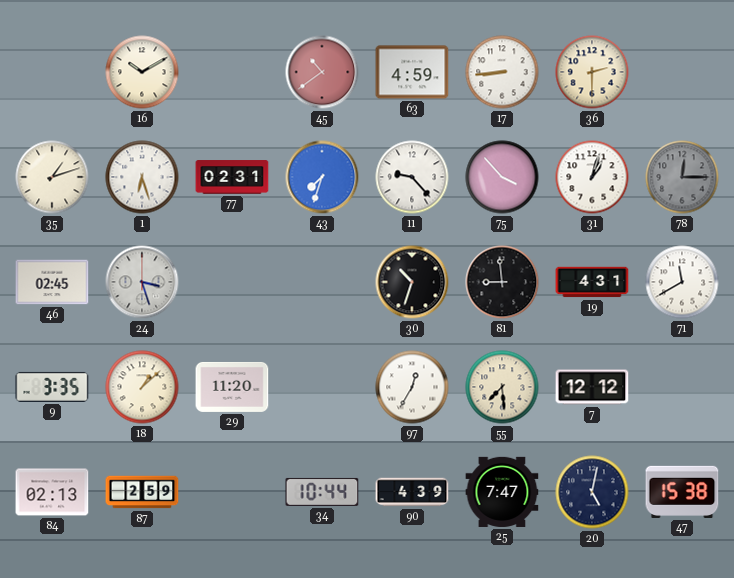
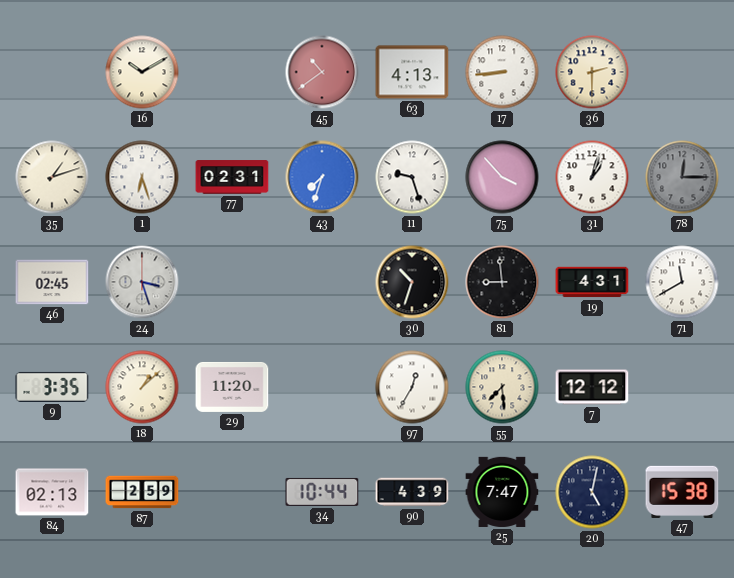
63: 4:59 -> 4:13
11: 9:23 -> 9:27
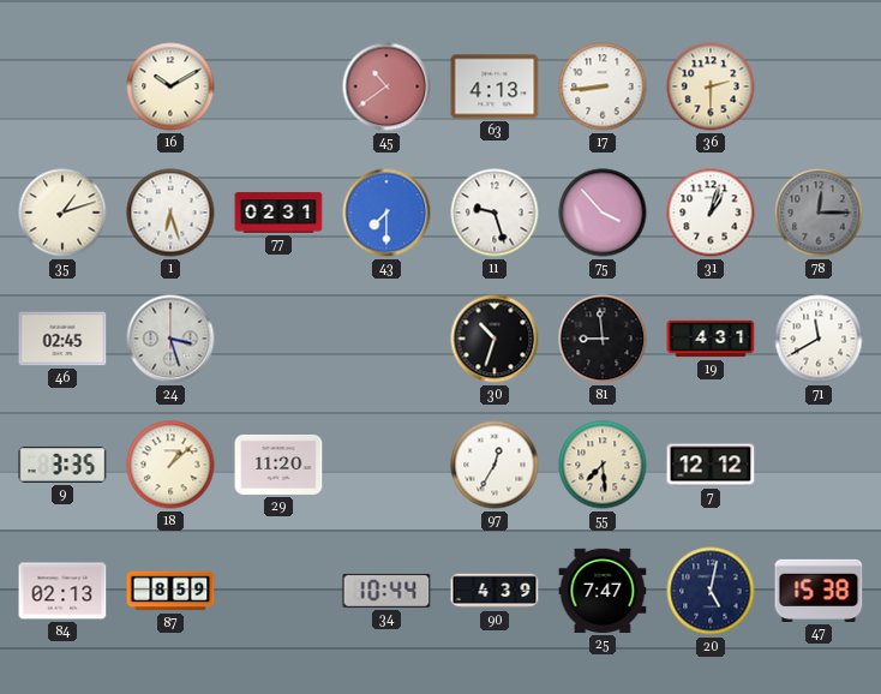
43: 7:33 -> 7:30
87: 2:59 -> 8:59
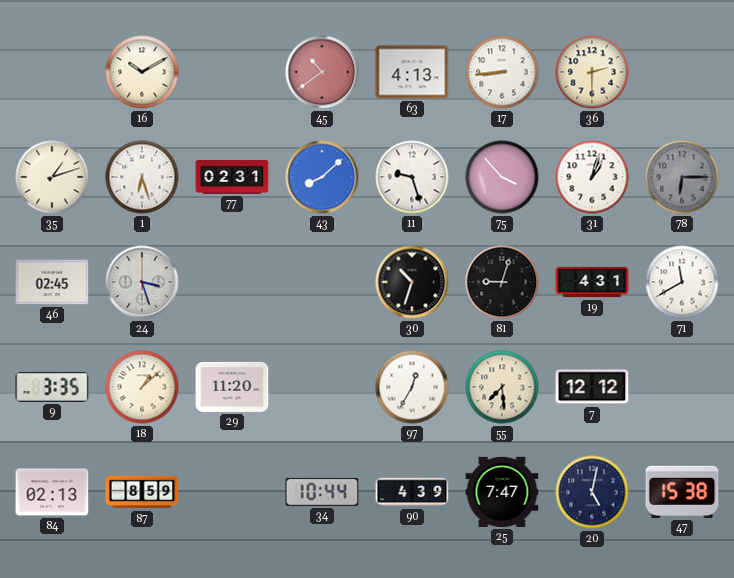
43: 7:30 -> 8:08
78: 12:15 -> 6:15
81: 8:59 -> 9:03
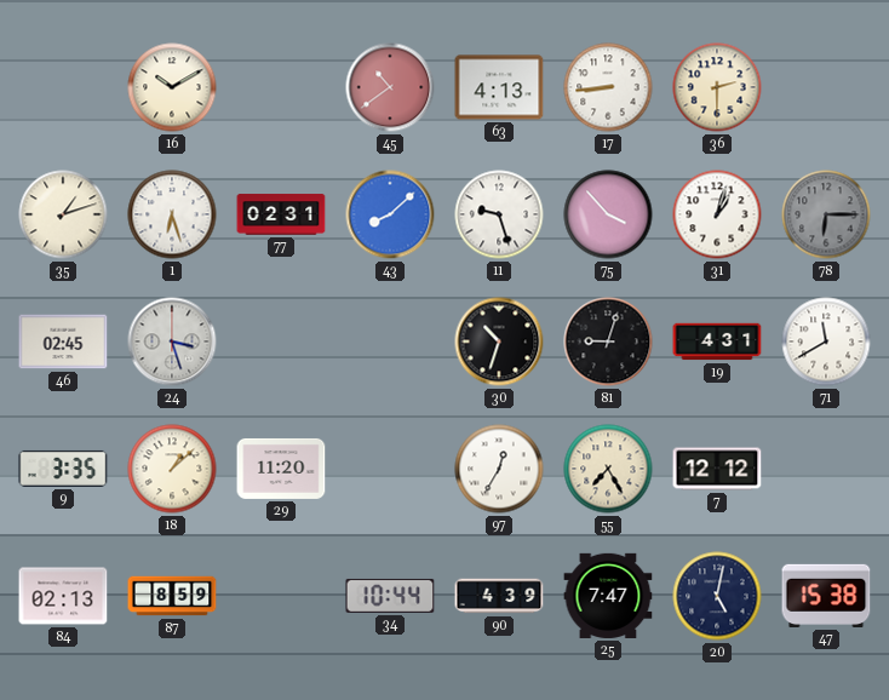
55: 7:29 -> 7:25
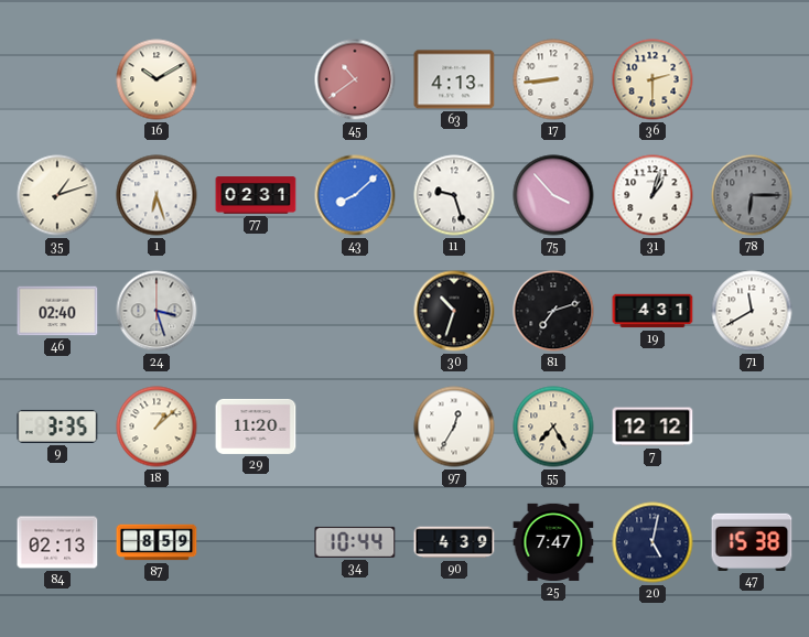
46: 02:45 -> 02:40
81: 9:03 -> 7:12
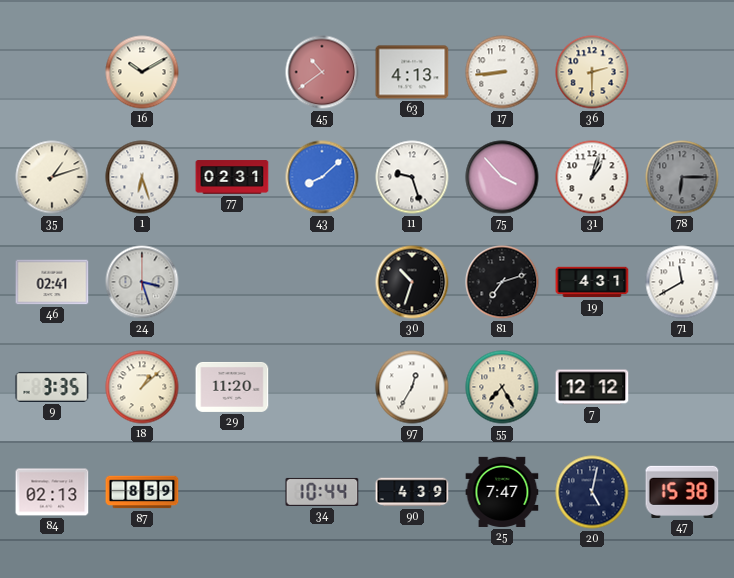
46: 02:40 -> 02:41
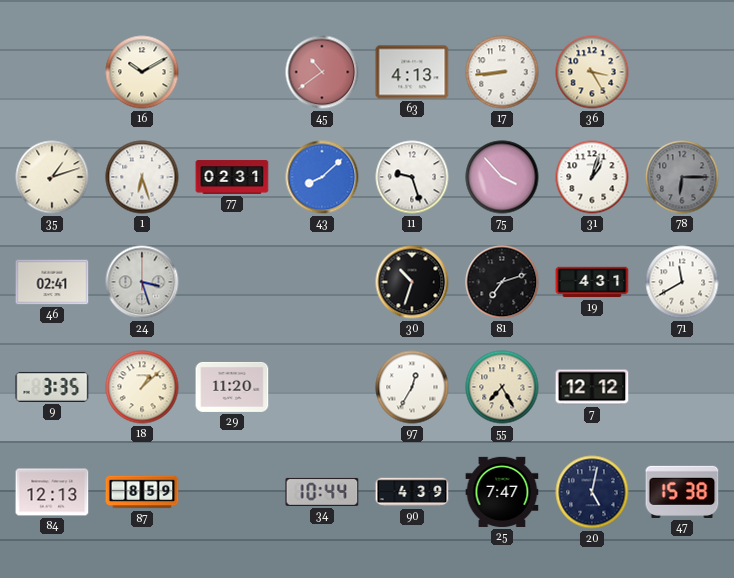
36: 2:30 -> 3:25
84: 02:13 -> 12:13
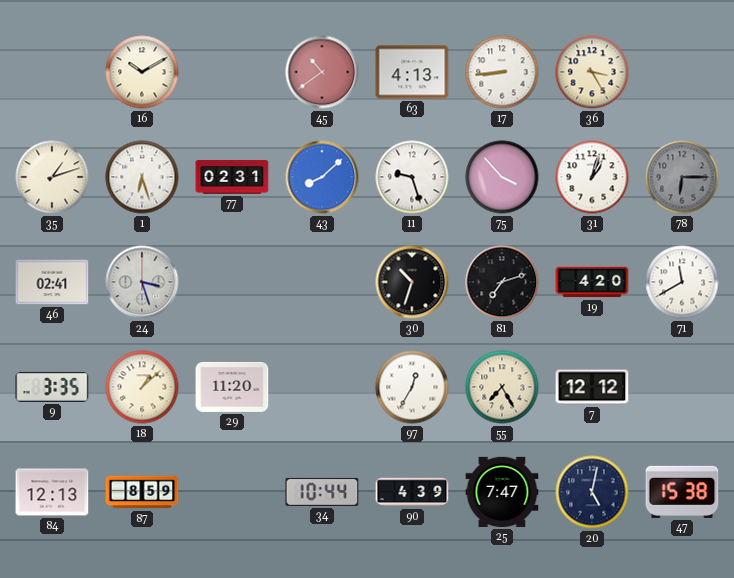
19: 4:31 -> 4:20
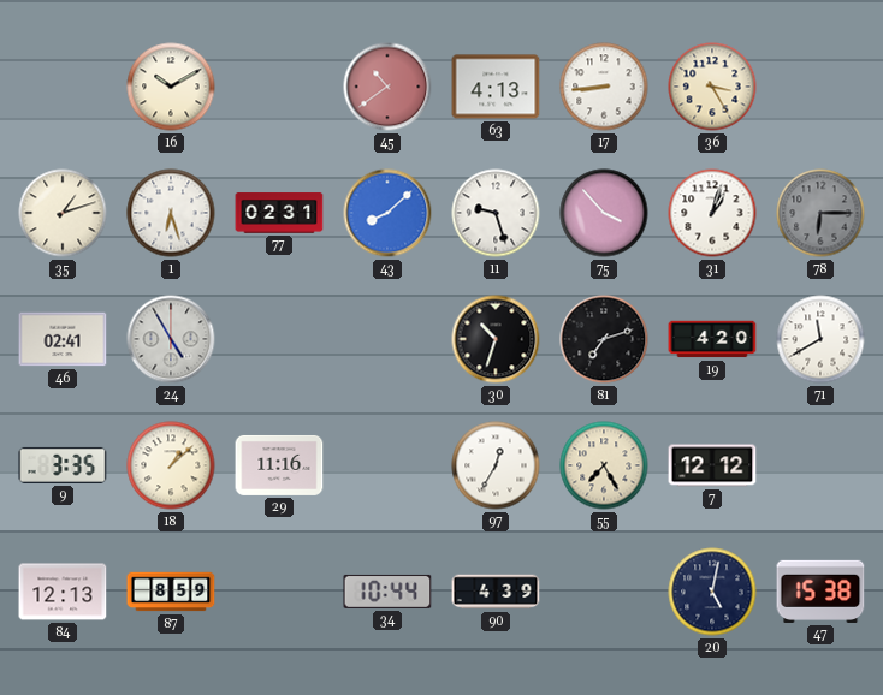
24: 3:27 -> 4:55
29: 11:20 -> 11:16
25: 7:47 -> none
